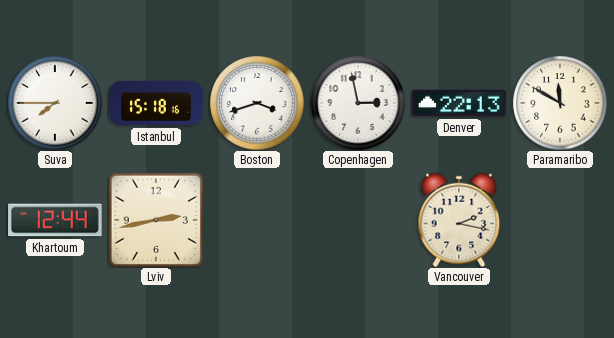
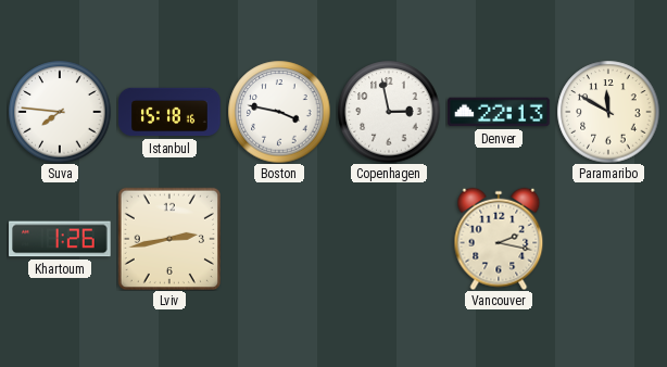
Suva: 7:45 -> 7:46
Boston: 3:42 -> 3:47
Khartoum: 12:44 -> 1:26
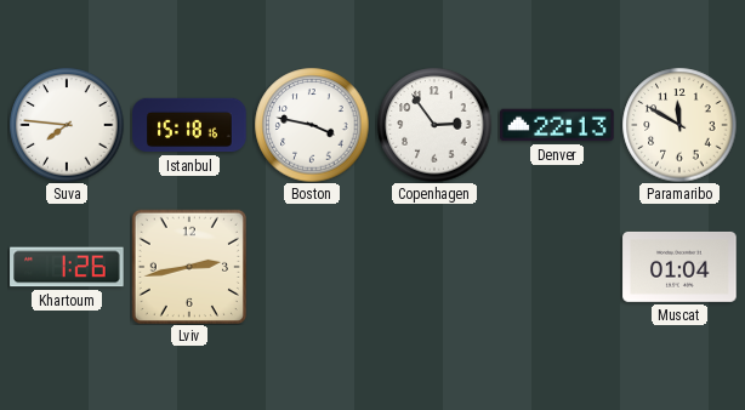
Copenhagen: 2:58 -> 2:54
Vancouver: 2:17 -> none
Muscat: none -> 01:04
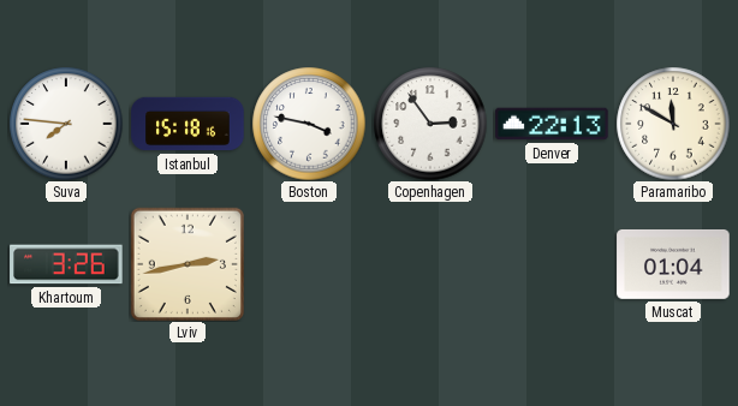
Khartoum: 1:26 -> 3:26
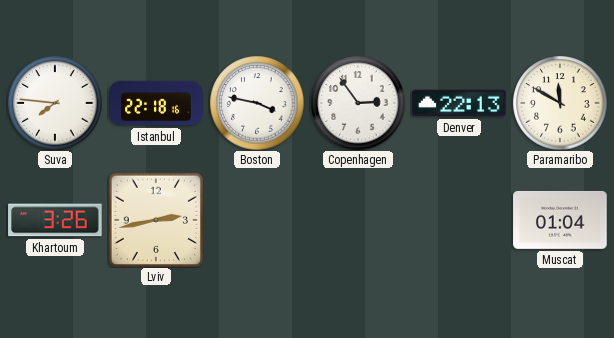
Istanbul: 15:18 -> 22:18
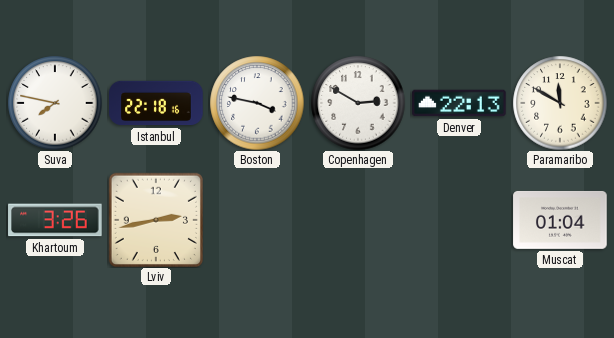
Suva: 7:46 -> 7:47
Copenhagen: 2:54 -> 2:50
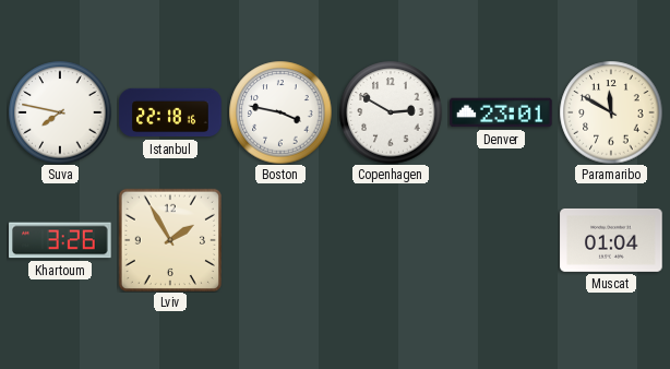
Denver: 22:13 -> 23:01
Lviv: 2:43 -> 1:55
